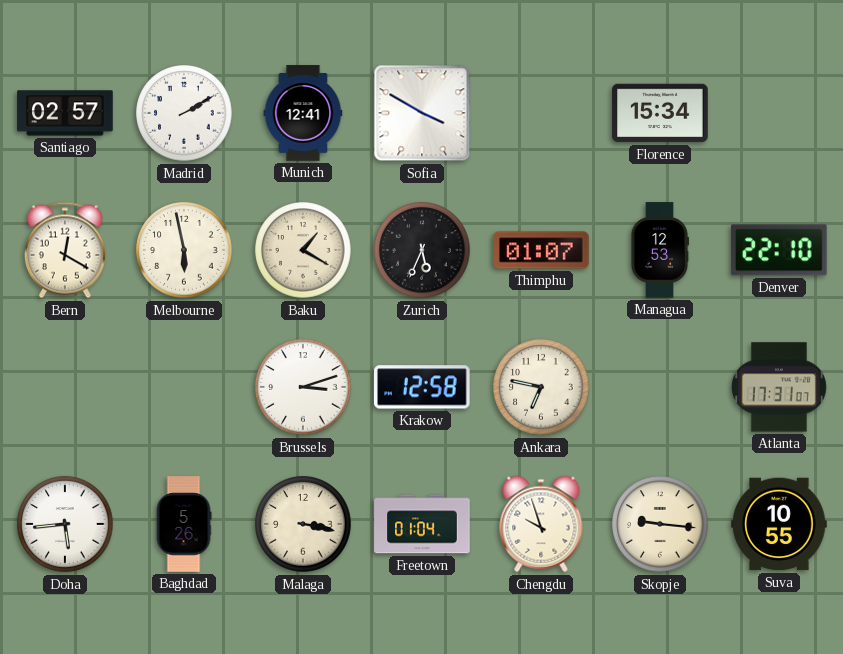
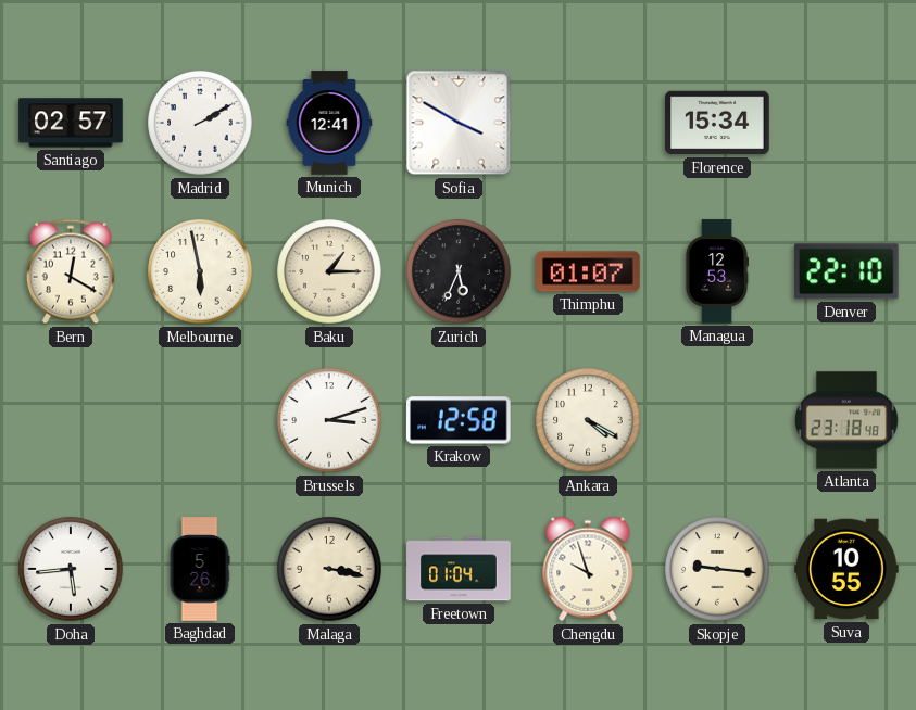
Baku: 1:20 -> 1:15
Ankara: 6:47 -> 4:20
Atlanta: 17:31 -> 23:18
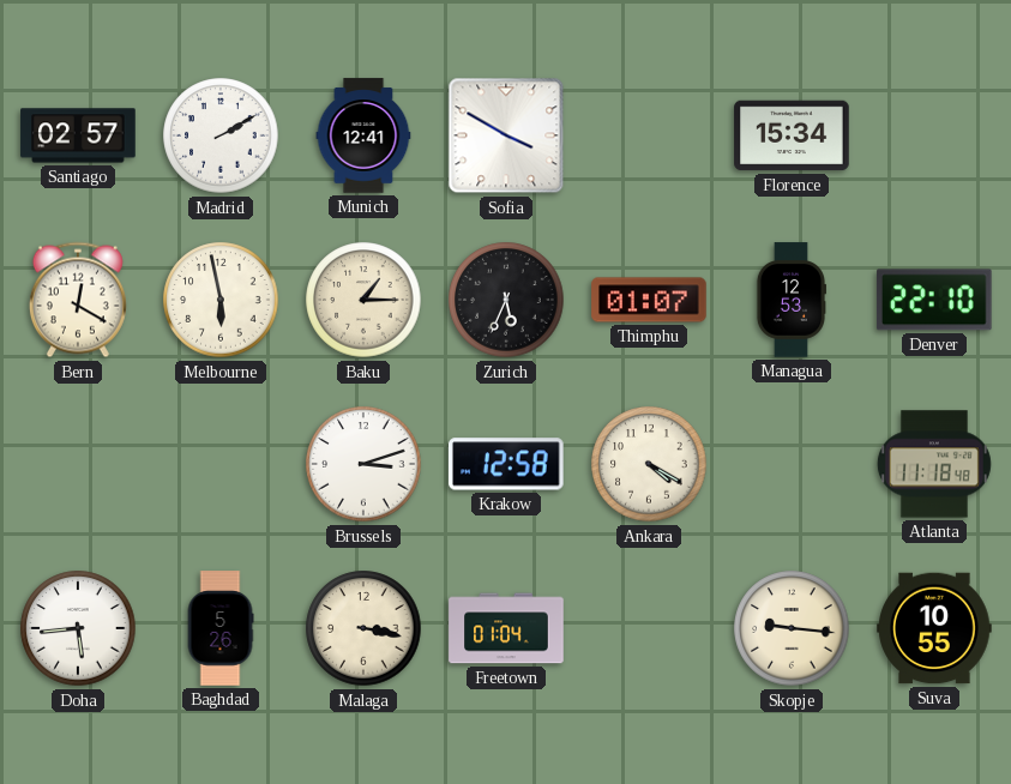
Atlanta: 23:18 -> 11:18
Chengdu: 9:57 -> none
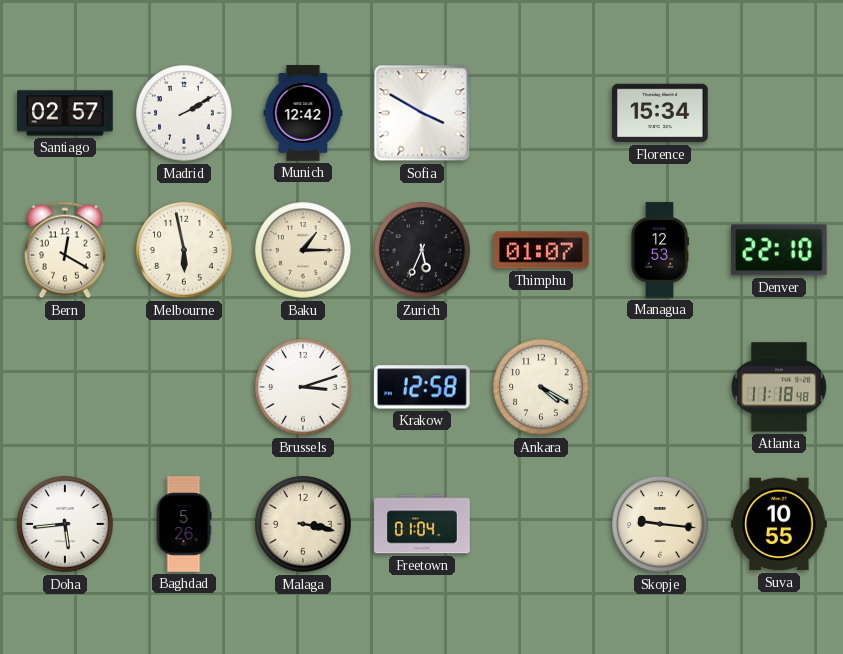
Munich: 12:41 -> 12:42
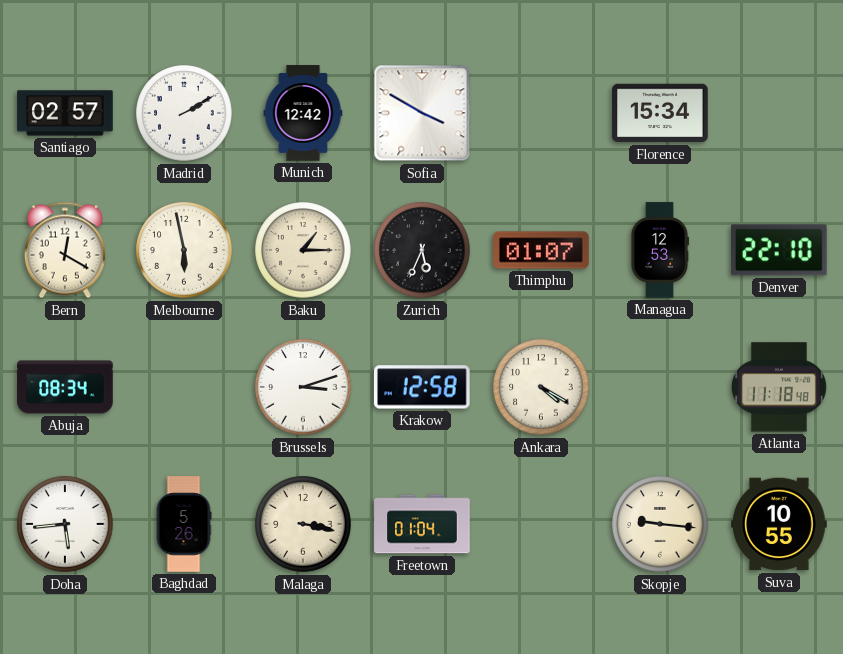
Abuja: none -> 08:34
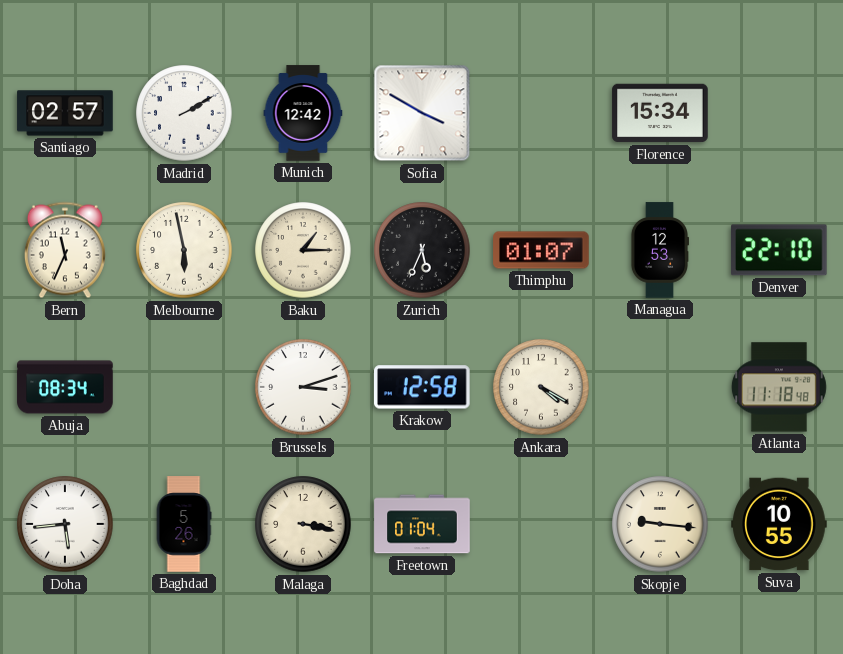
Bern: 12:20 -> 11:34
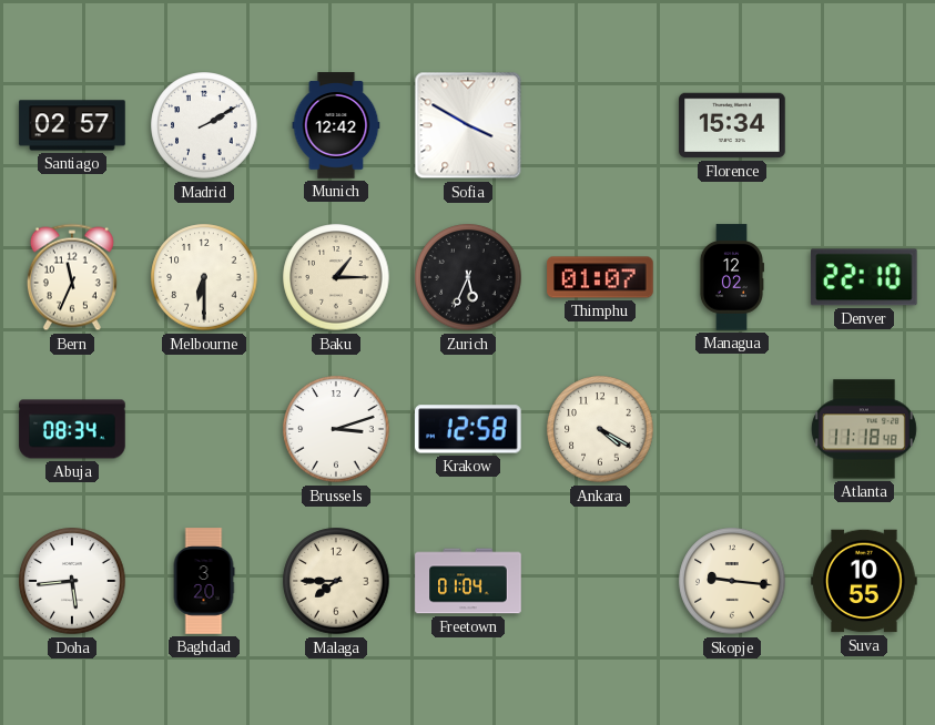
Melbourne: 5:58 -> 6:30
Managua: 12:53 -> 12:02
Baghdad: 5:26 -> 3:20
Malaga: 3:17 -> 7:45
